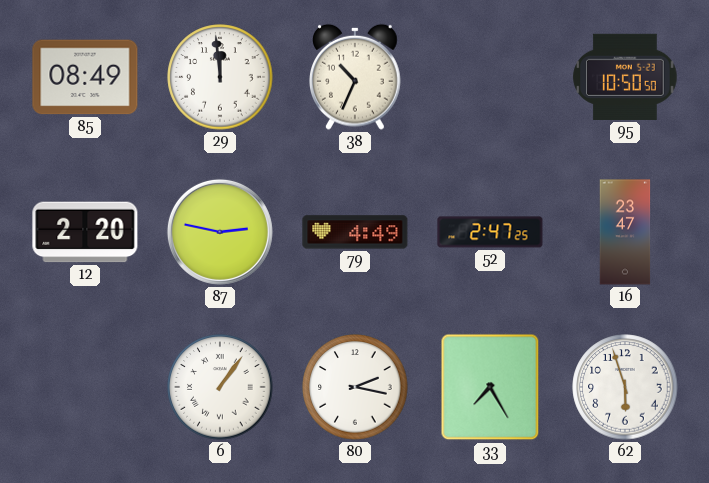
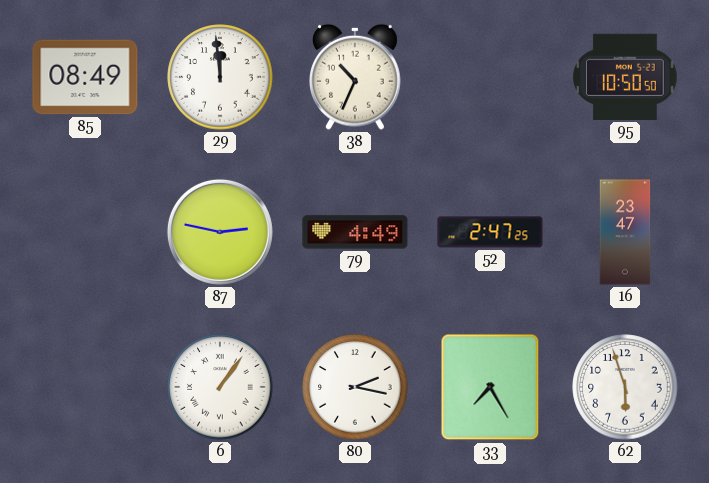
12: 2:20 -> none
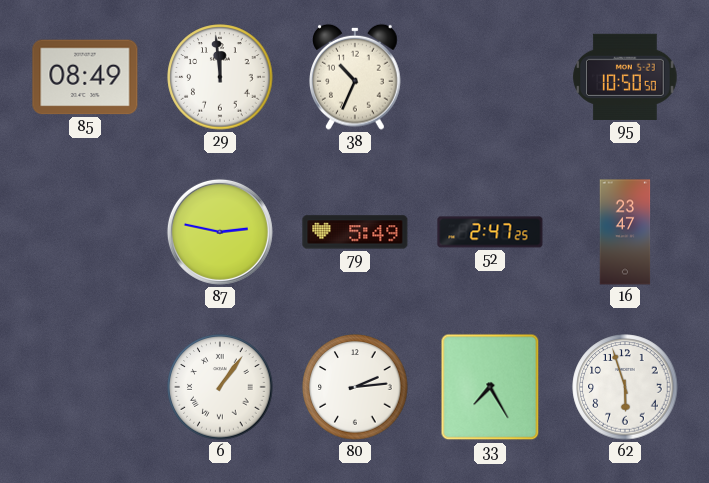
79: 4:49 -> 5:49
80: 2:17 -> 2:14
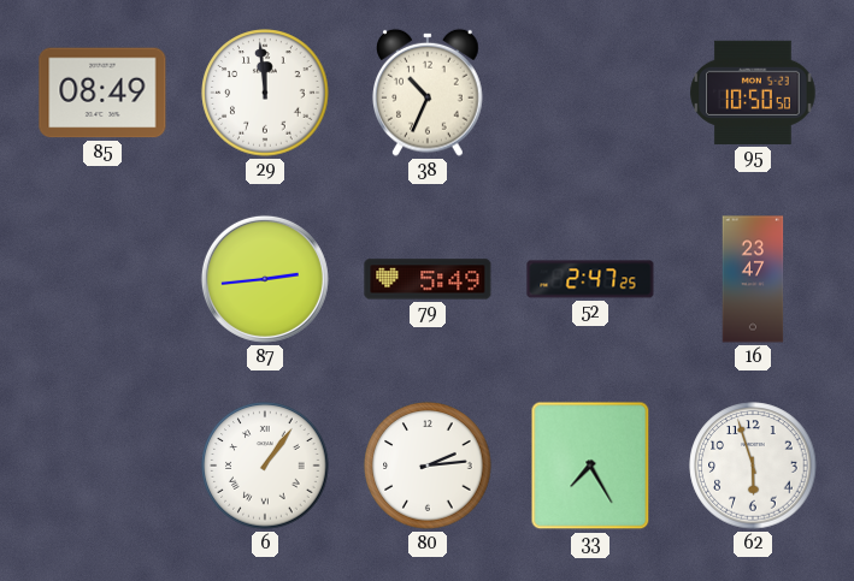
87: 2:47 -> 2:44
